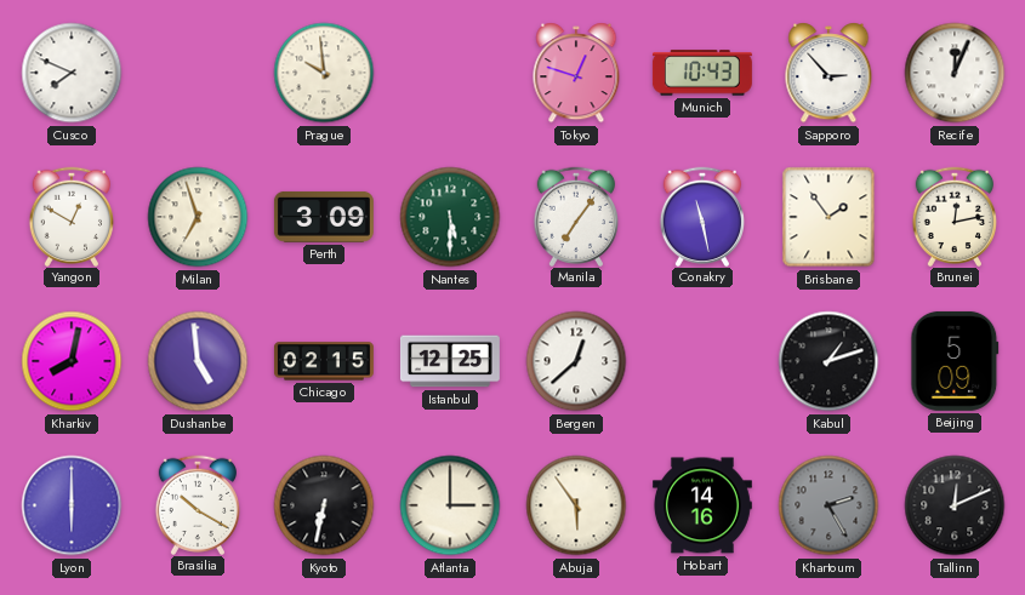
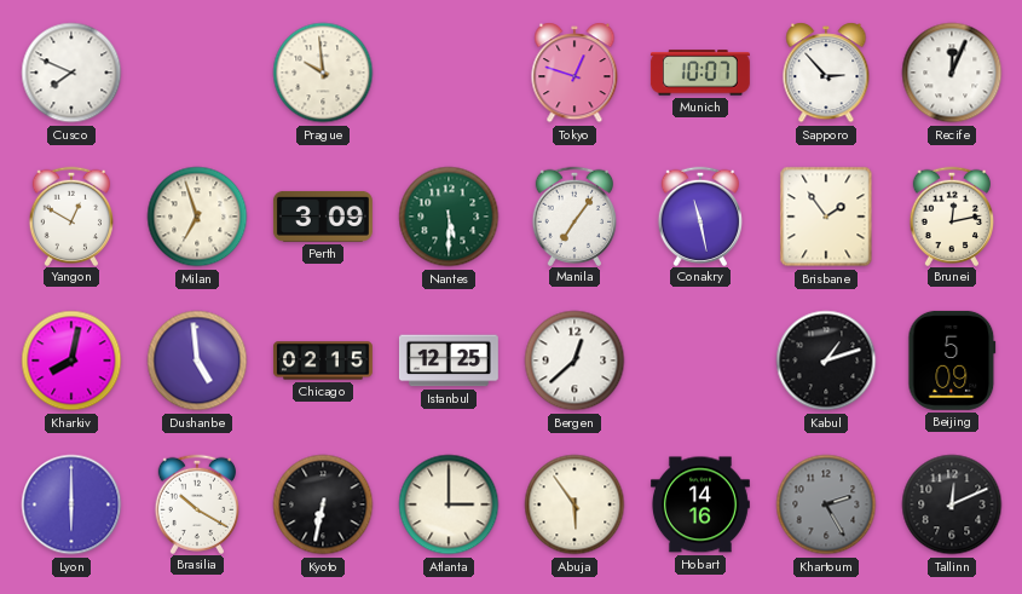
Munich: 10:43 -> 10:07
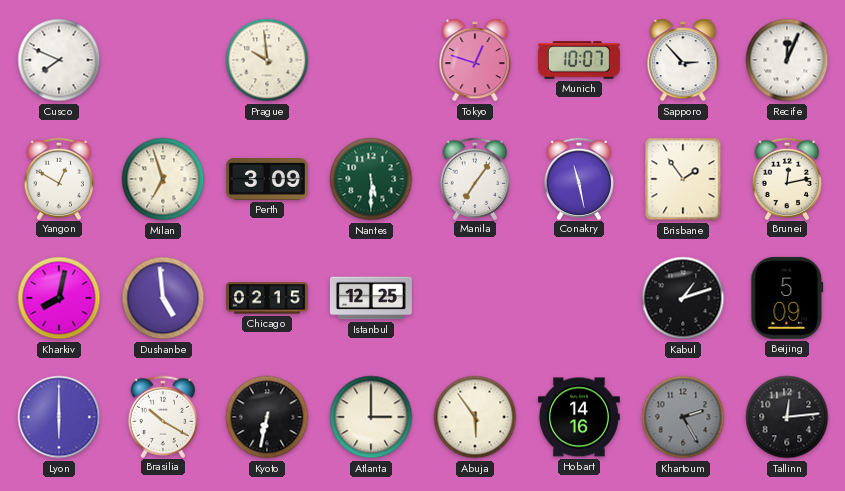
Bergen: 12:38 -> none
Tallinn: 12:11 -> 12:14
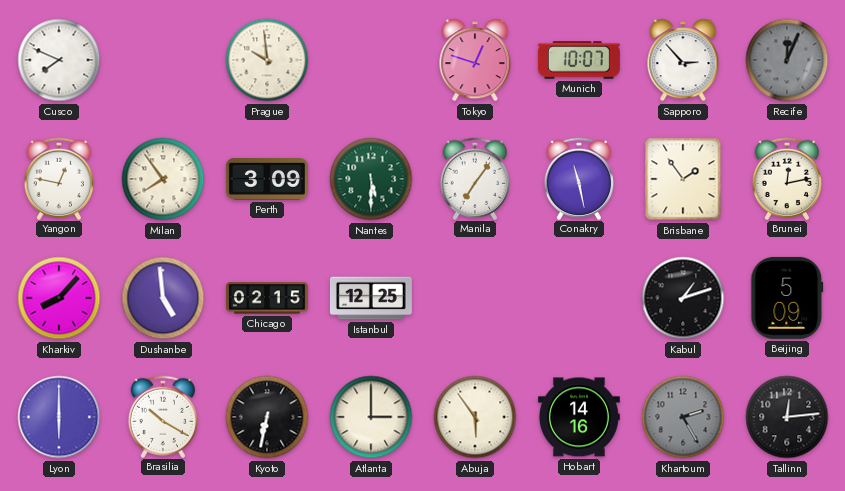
Recife dial: white -> grey
Yangon: 12:50 -> 12:47
Milan: 6:57 -> 7:54
Kharkiv: 8:02 -> 8:07
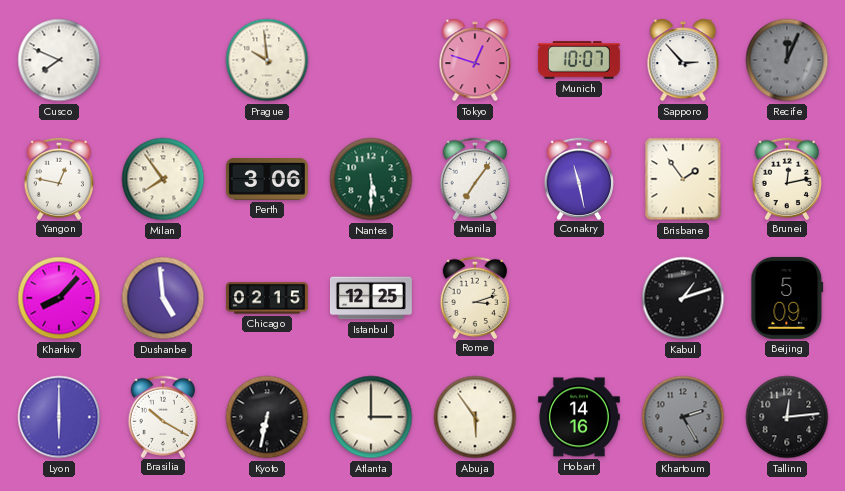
Perth: 3:09 -> 3:06
Rome: none -> 3:12
